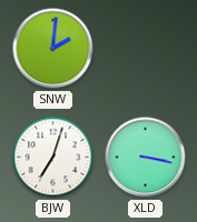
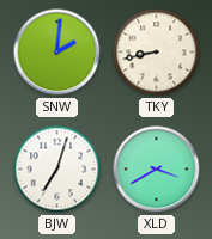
TKY: none -> 8:43
XLD: 3:17 -> 3:40
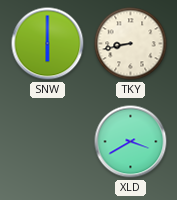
SNW: 2:01 -> 6:00
BJW: 7:03 -> none
